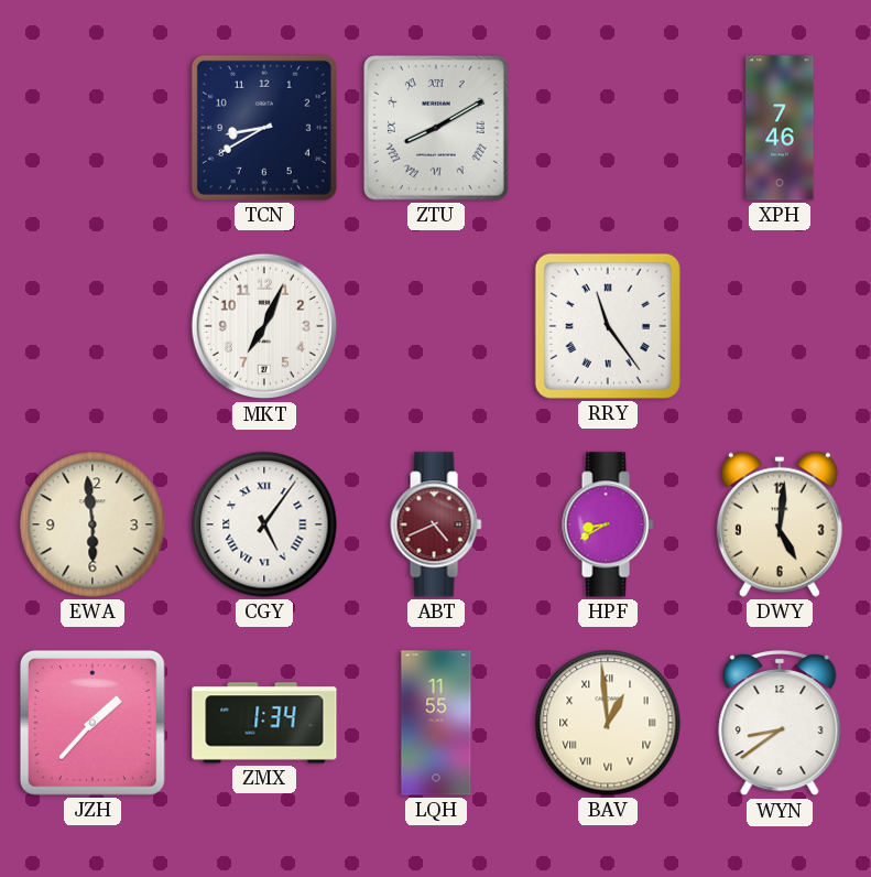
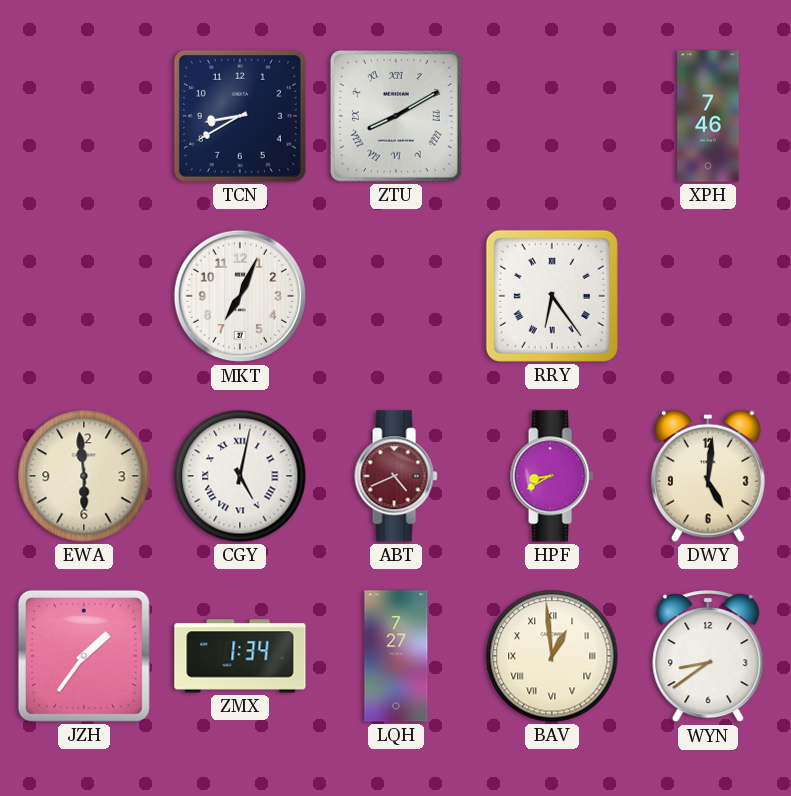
RRY: 11:24 -> 6:24
CGY: 5:06 -> 5:02
JZH: 1:37 -> 1:36
LQH: 11:55 -> 7:27
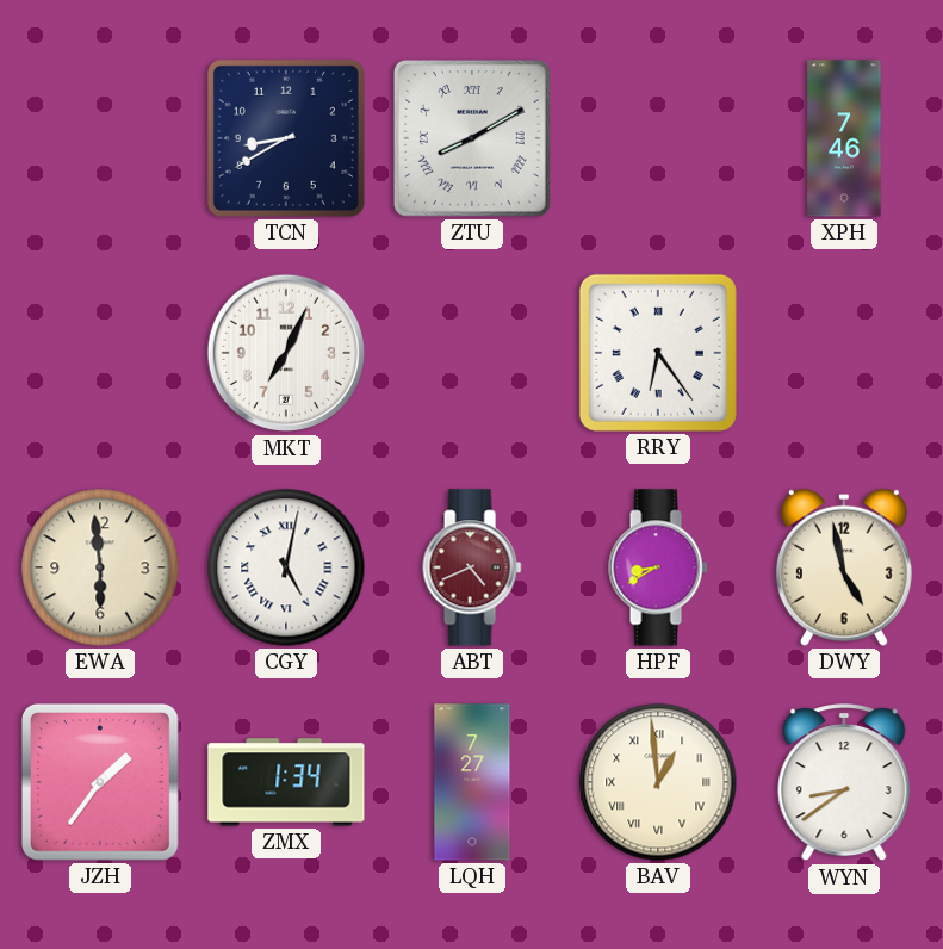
DWY: 5:01 -> 4:58
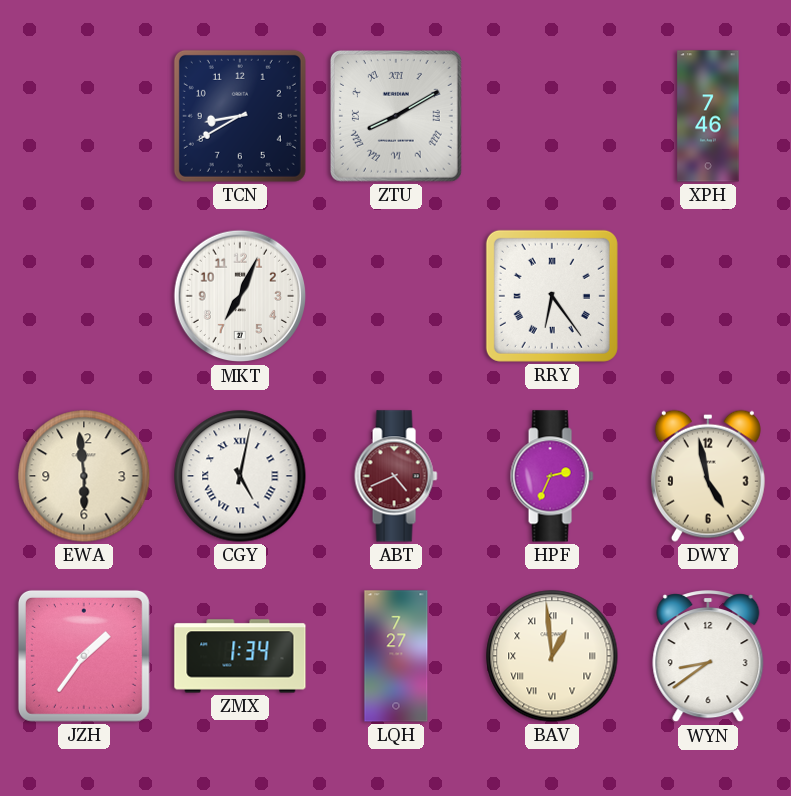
HPF: 8:40 -> 2:34
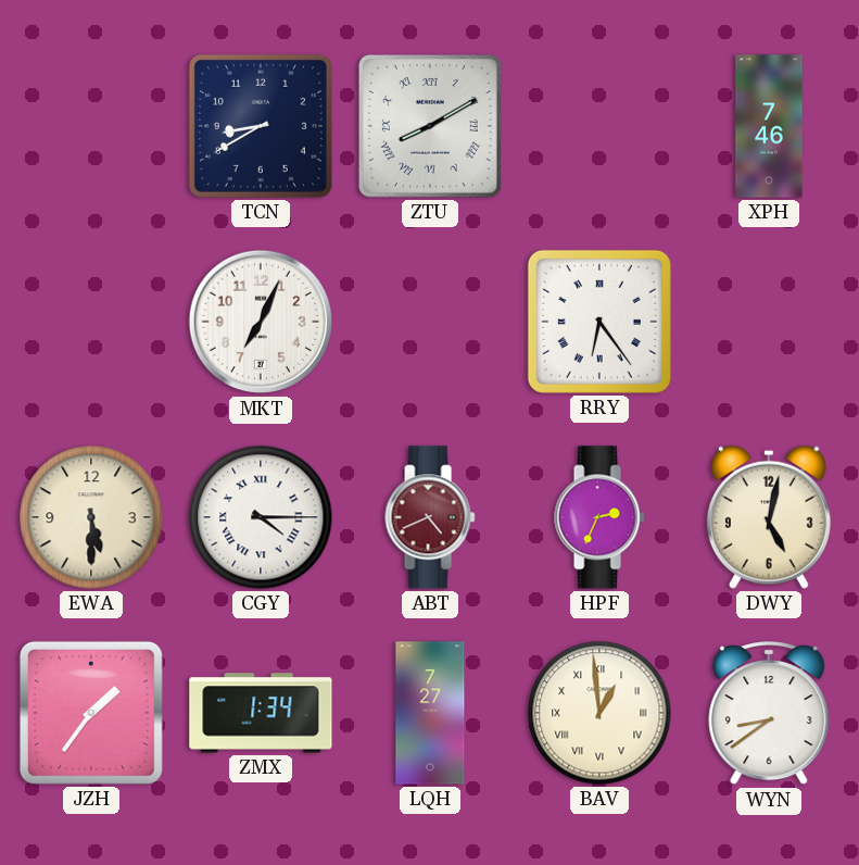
EWA: 5:59 -> 5:30
CGY: 5:02 -> 4:15
DWY: 4:58 -> 5:02
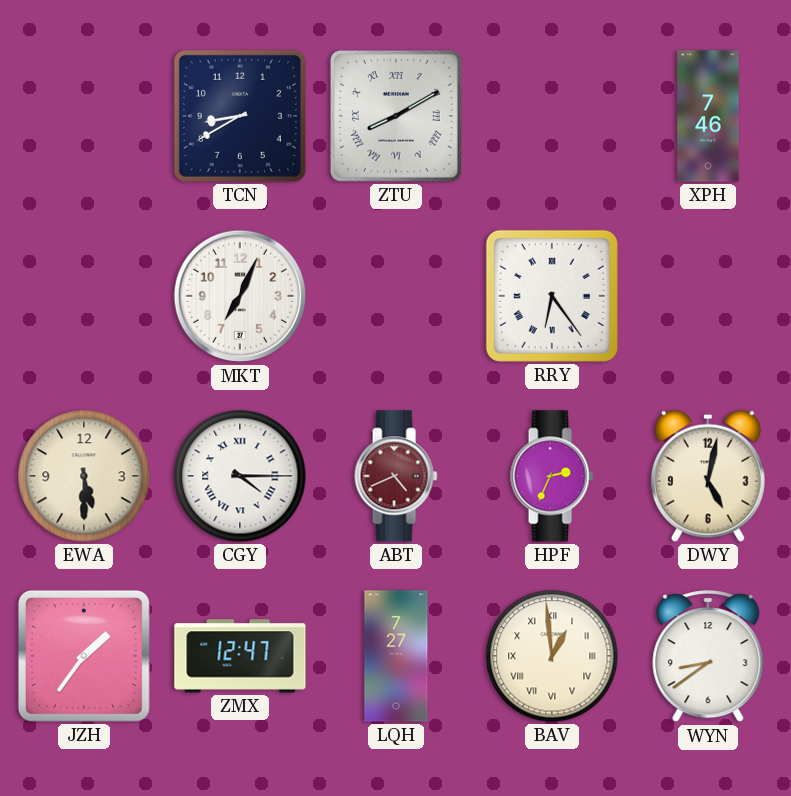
ZMX: 1:34 -> 12:47
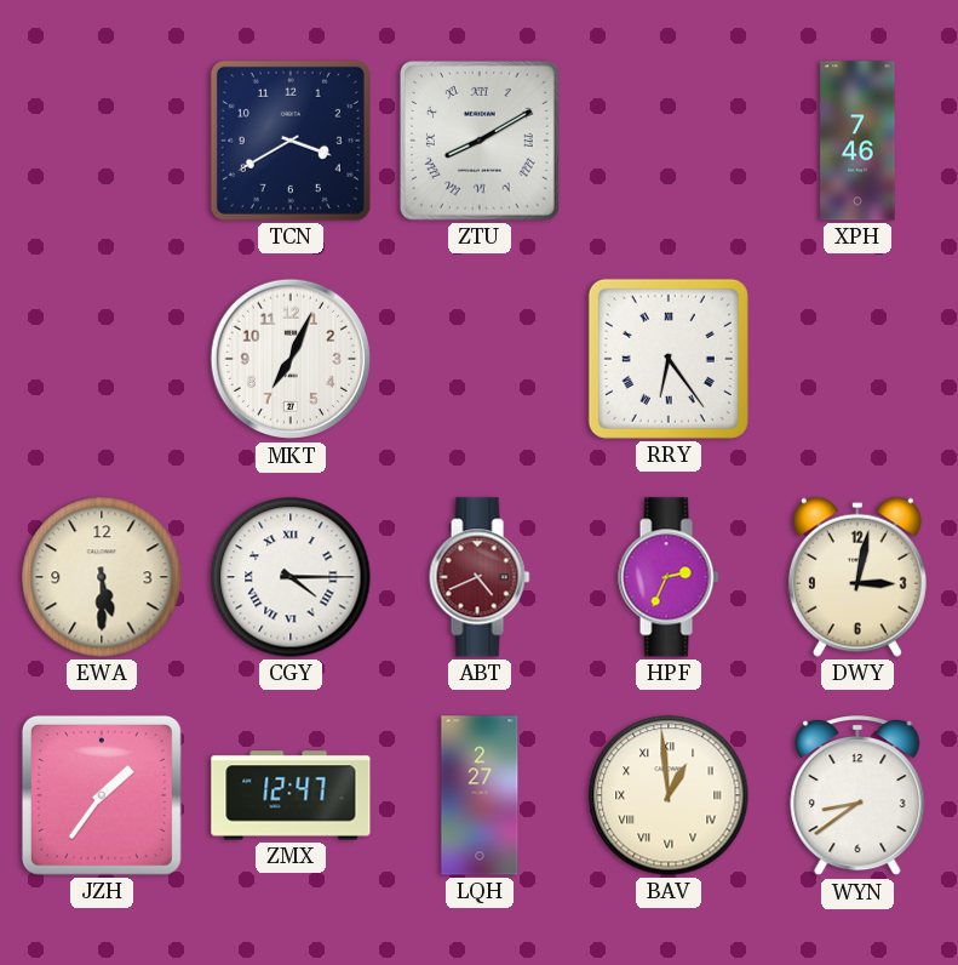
TCN: 8:40 -> 3:40
DWY: 5:02 -> 3:02
LQH: 7:27 -> 2:27
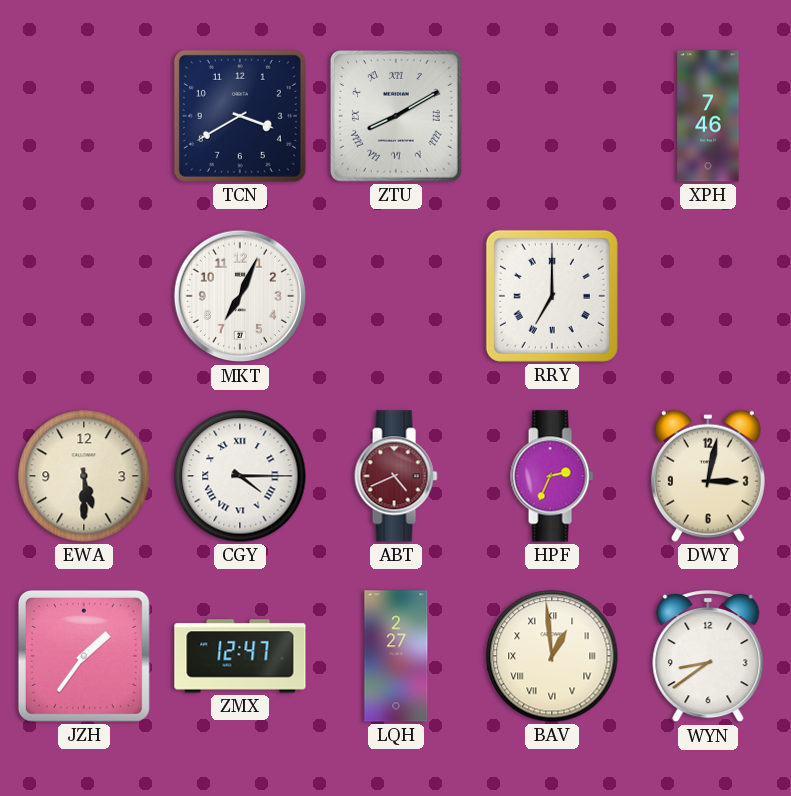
RRY: 6:24 -> 7:00
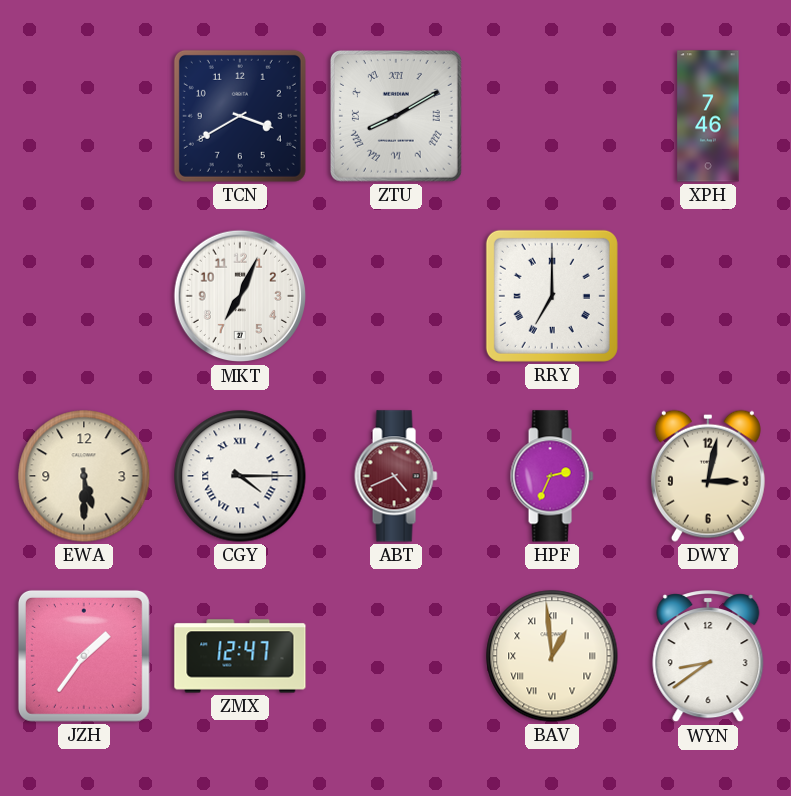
LQH: 2:27 -> none
